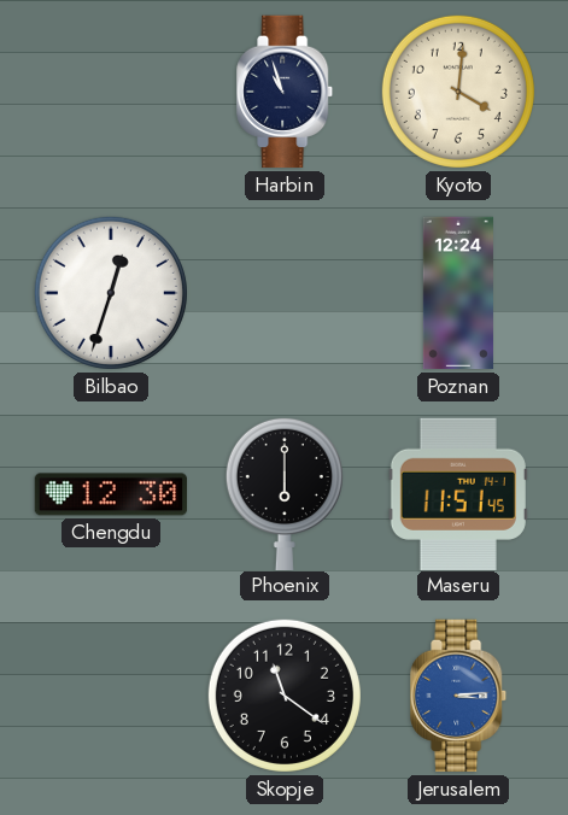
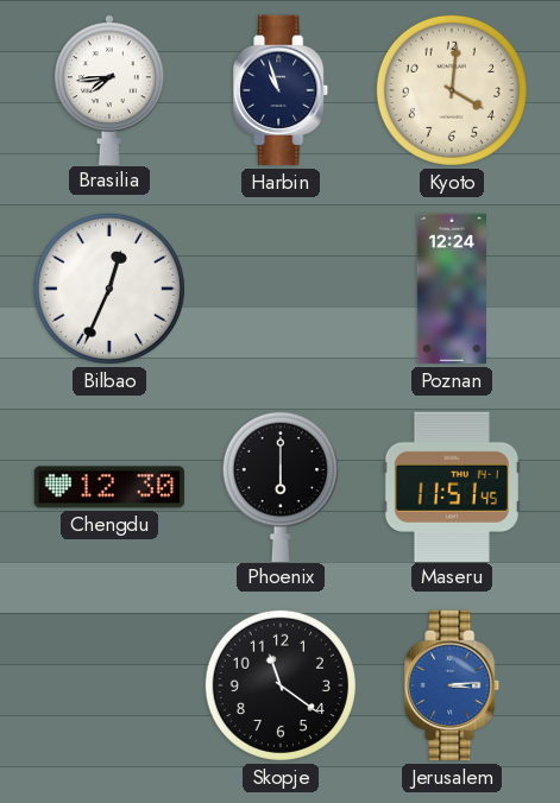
Brasilia: none -> 7:44
Bilbao: 12:33 -> 12:34
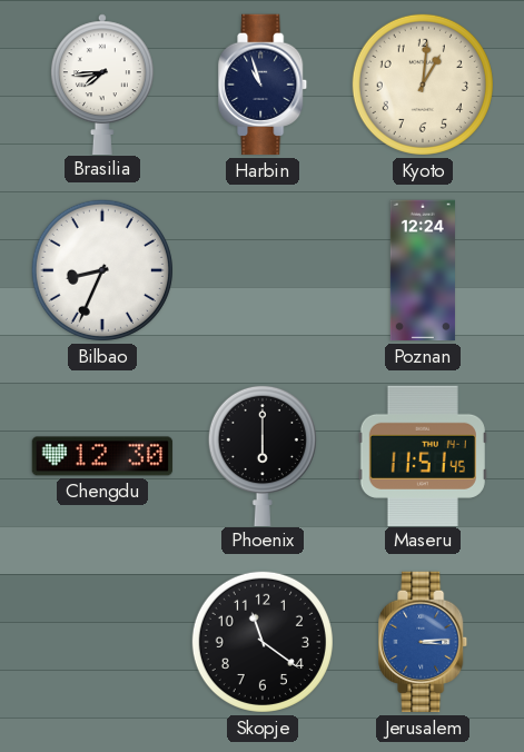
Kyoto: 4:01 -> 1:01
Bilbao: 12:34 -> 8:34
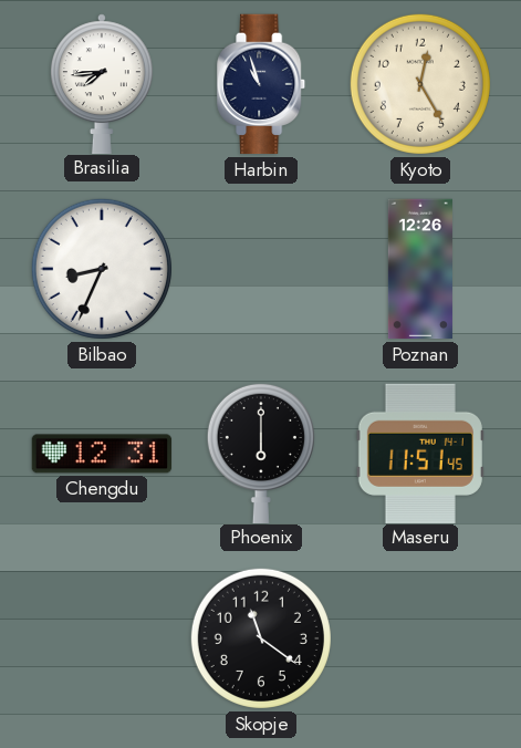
Kyoto: 1:01 -> 12:25
Poznan: 12:24 -> 12:26
Chengdu: 12:30 -> 12:31
Jerusalem: 3:14 -> none
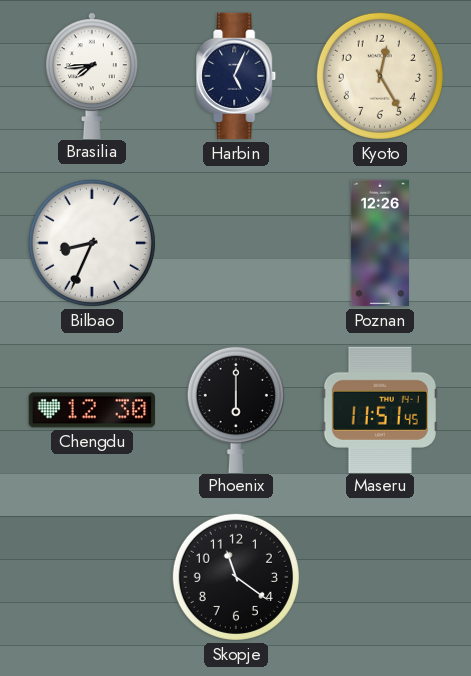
Harbin: 10:57 -> 5:04
Chengdu: 12:31 -> 12:30
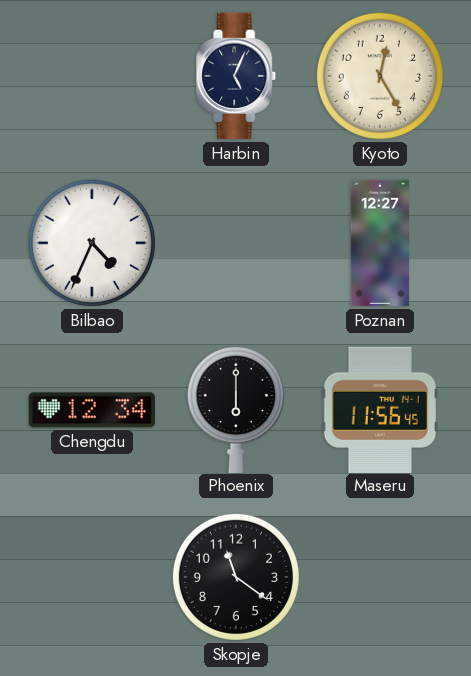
Brasilia: 7:44 -> none
Bilbao: 8:34 -> 4:34
Poznan: 12:26 -> 12:27
Chengdu: 12:30 -> 12:34
Maseru: 11:51 -> 11:56
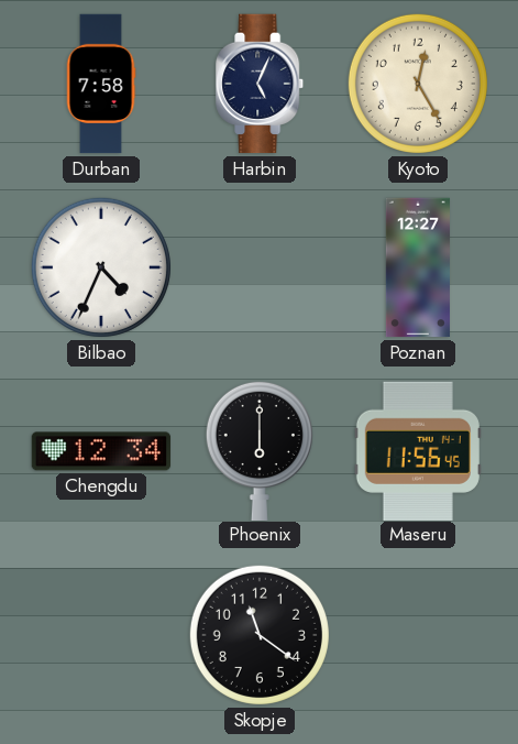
Durban: none -> 7:58
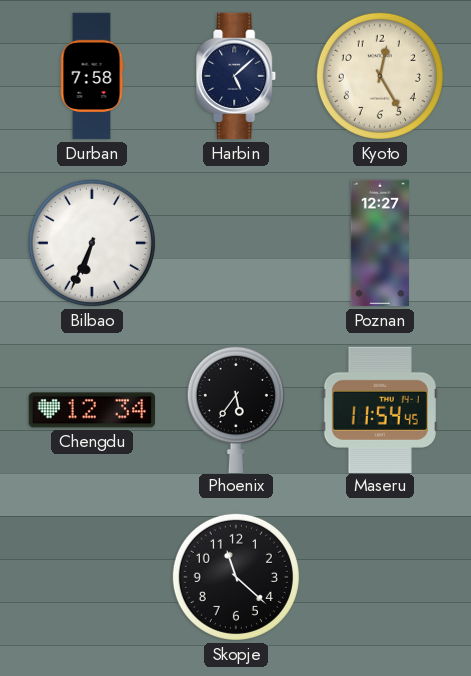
Harbin: 5:04 -> 5:08
Bilbao: 4:34 -> 6:34
Phoenix: 6:00 -> 5:36
Maseru: 11:56 -> 11:54
Skopje: 11:21 -> 11:22
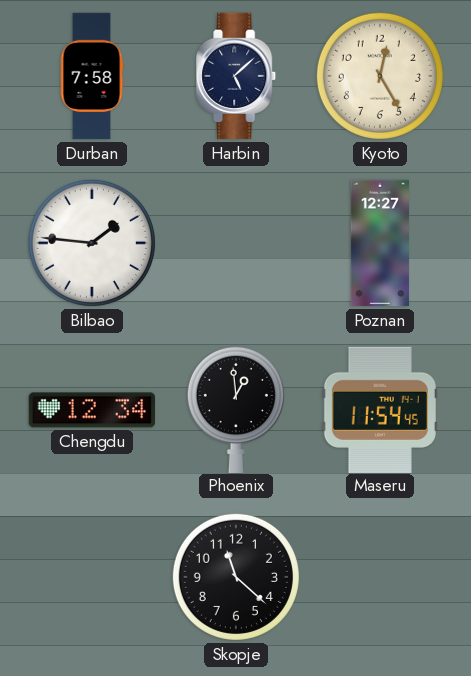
Bilbao: 6:34 -> 1:46
Phoenix: 5:36 -> 12:59
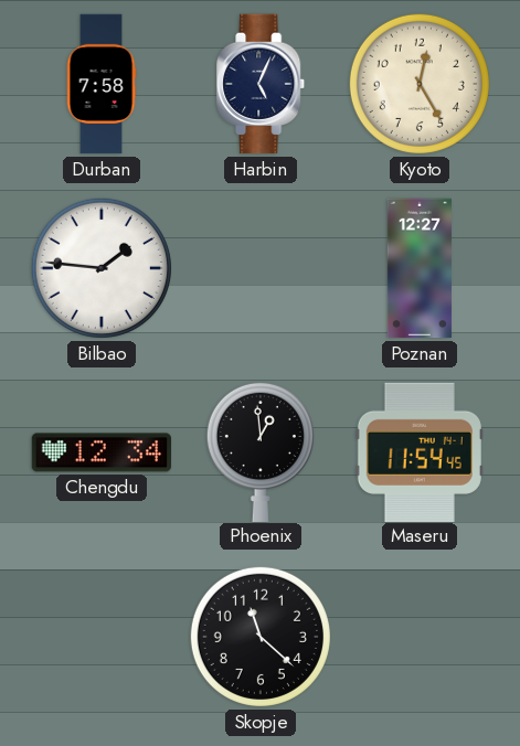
Harbin: 5:08 -> 5:04
